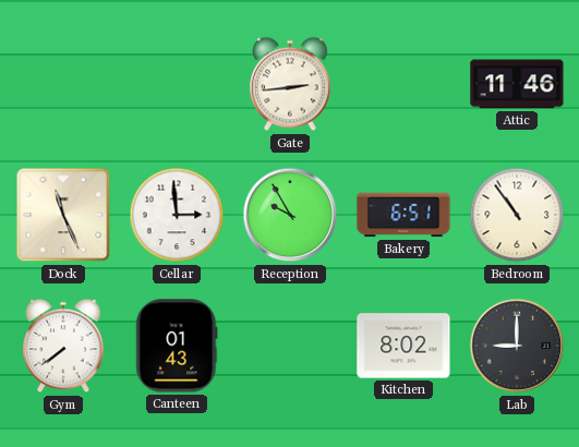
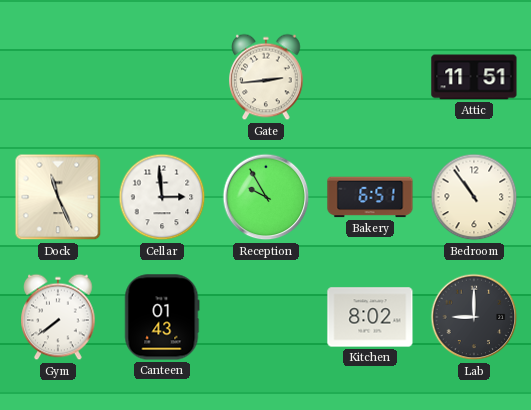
Attic: 11:46 -> 11:51
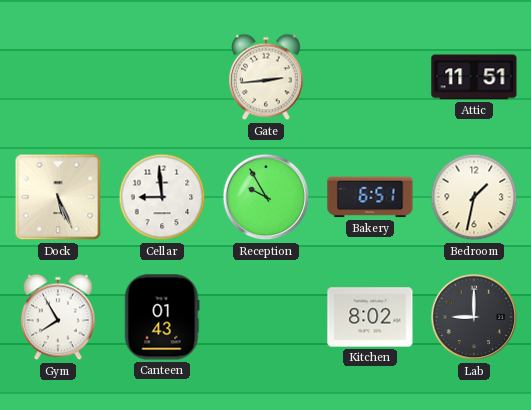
Dock: 11:26 -> 5:26
Cellar: 2:59 -> 8:59
Bedroom: 10:54 -> 1:32
Gym: 7:39 -> 7:55
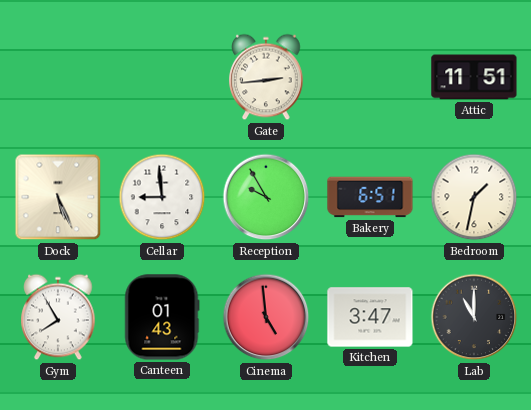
Cinema: none -> 4:59
Kitchen: 8:02 -> 3:47
Lab: 9:00 -> 11:00
